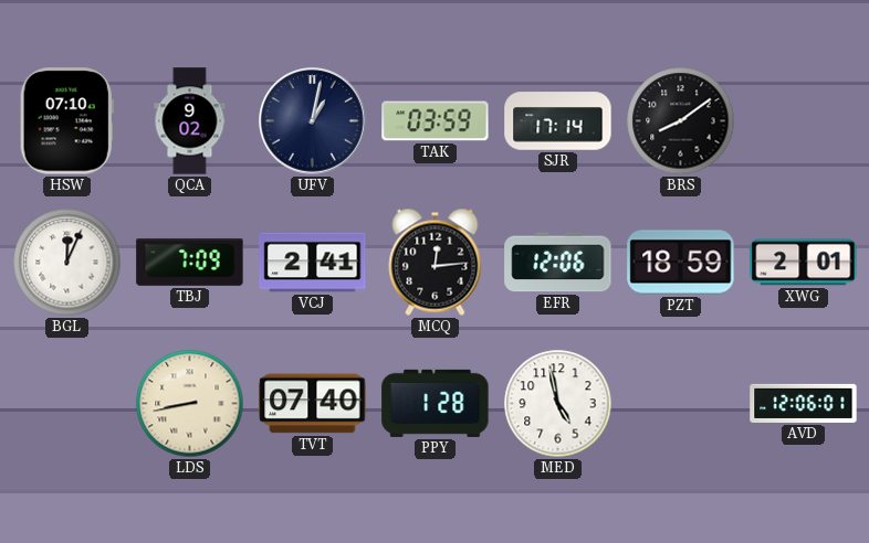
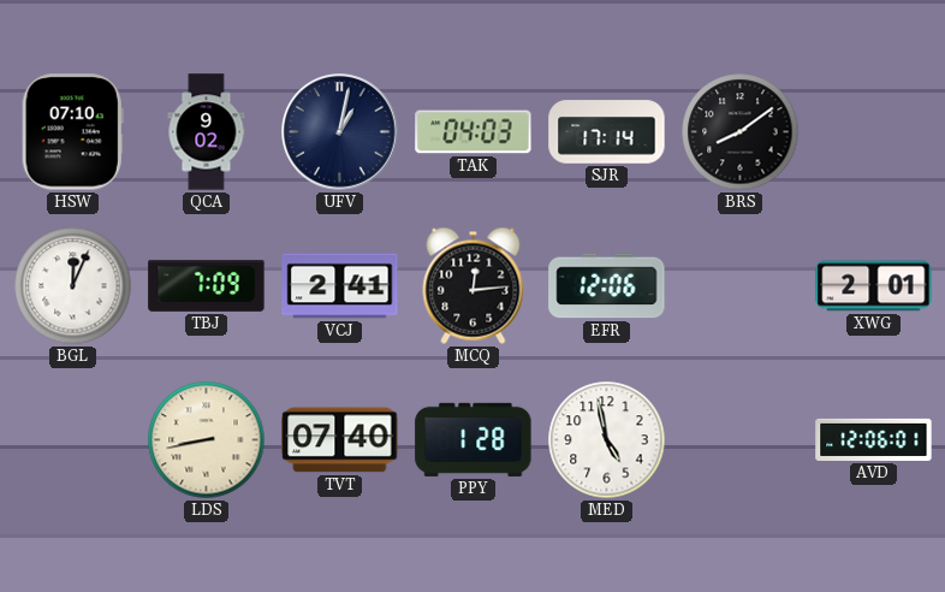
TAK: 03:59 -> 04:03
PZT: 18:59 -> none
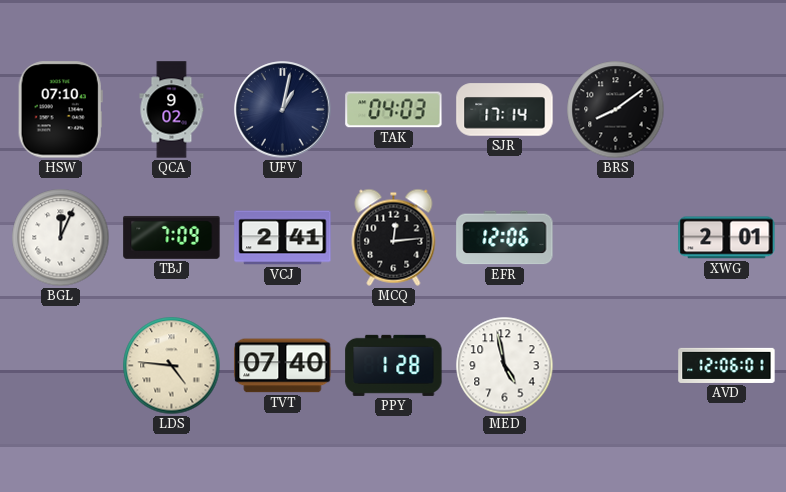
LDS: 8:43 -> 4:46
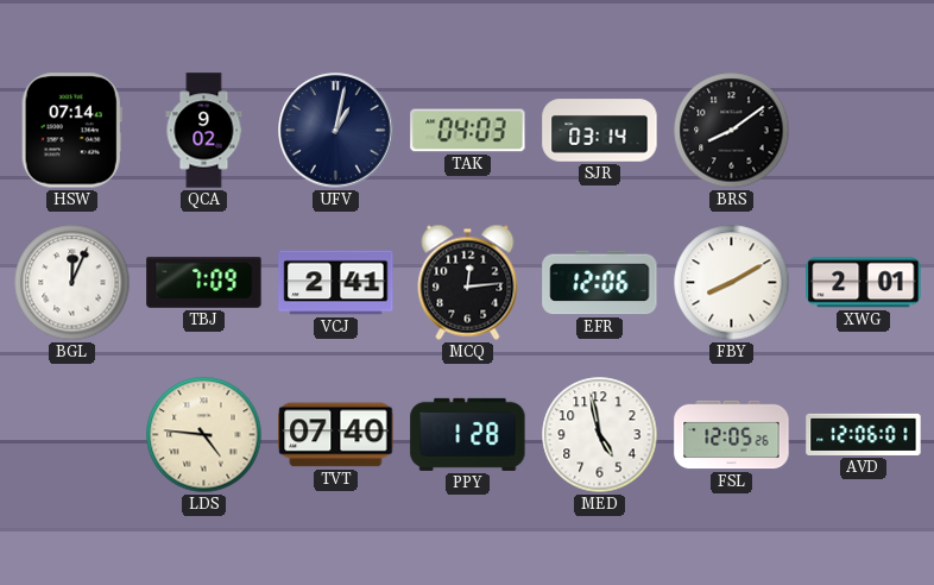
HSW: 07:10 -> 07:14
SJR: 17:14 -> 03:14
FBY: none -> 8:10
FSL: none -> 12:05
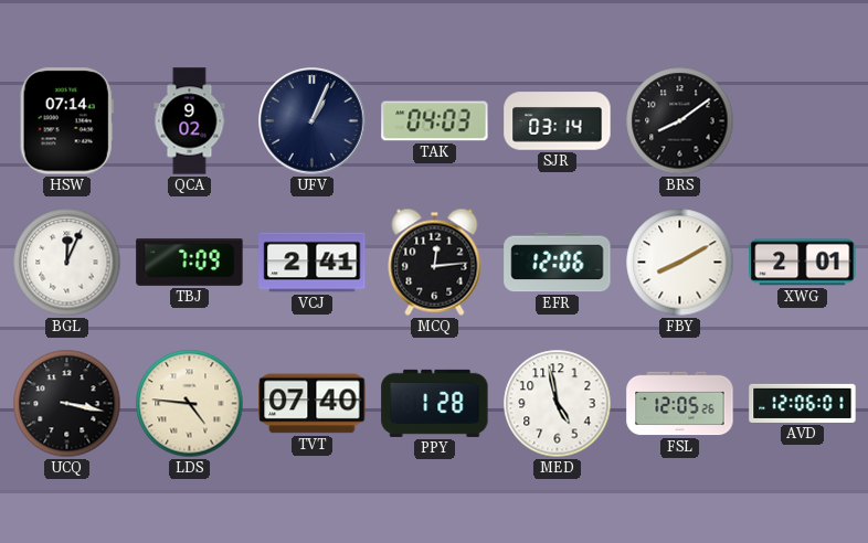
UFV: 1:02 -> 1:04
UCQ: none -> 3:17
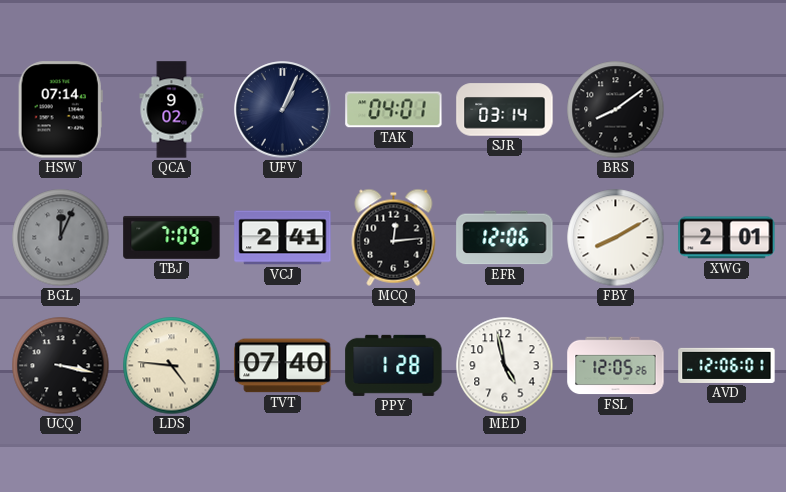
TAK: 04:03 -> 04:01
BGL dial: white -> grey
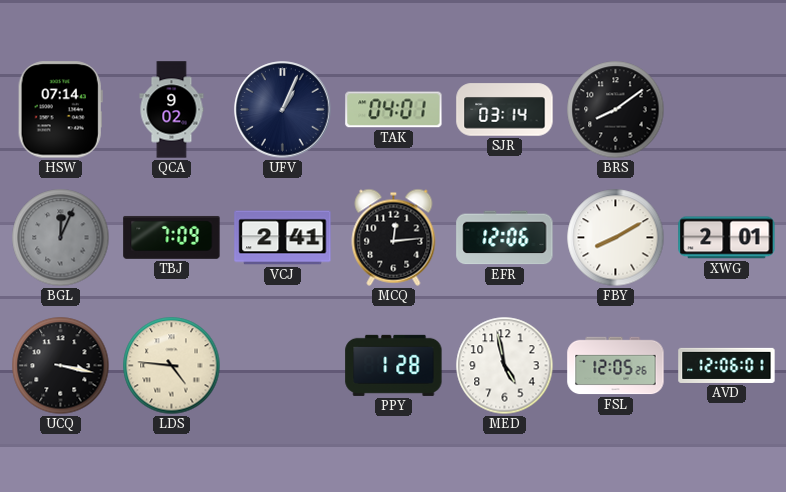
TVT: 07:40 -> none
